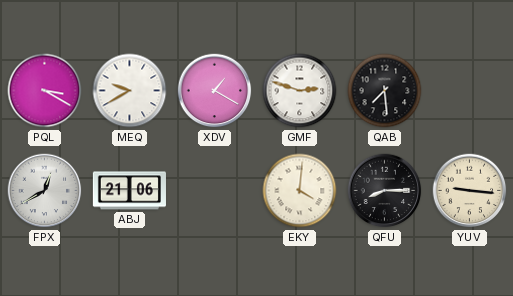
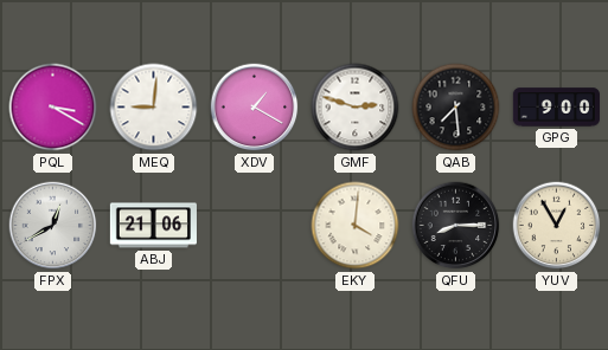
MEQ: 9:40 -> 9:01
GPG: none -> 9:00
YUV: 9:16 -> 12:55
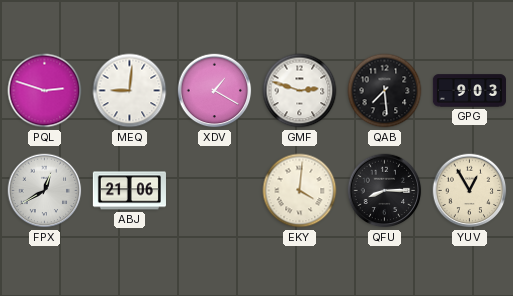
PQL: 3:20 -> 2:48
GPG: 9:00 -> 9:03
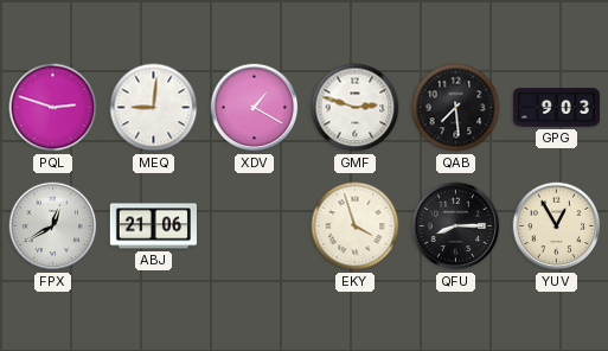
EKY: 4:01 -> 3:57
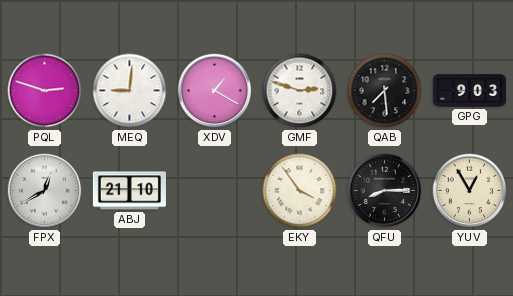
ABJ: 21:06 -> 21:10
EKY: 3:57 -> 3:54
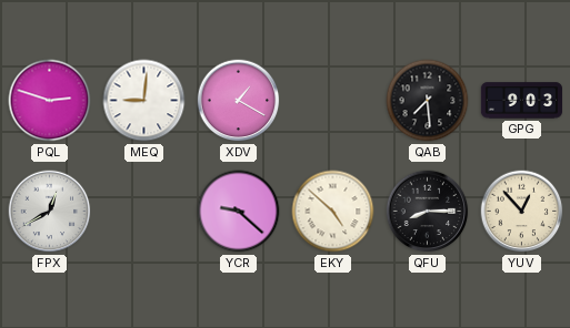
GMF: 2:48 -> none
ABJ: 21:10 -> none
YCR: none -> 9:22
EKY: 3:54 -> 4:52
YUV: 12:55 -> 12:53
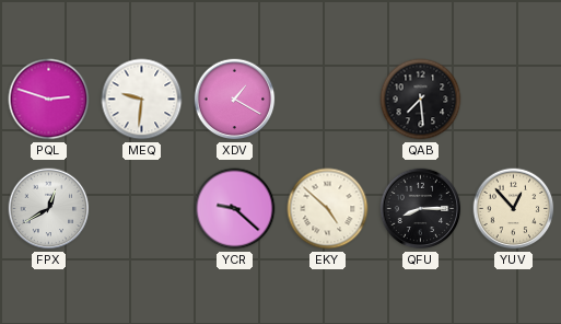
MEQ: 9:01 -> 9:31
GPG: 9:03 -> none
